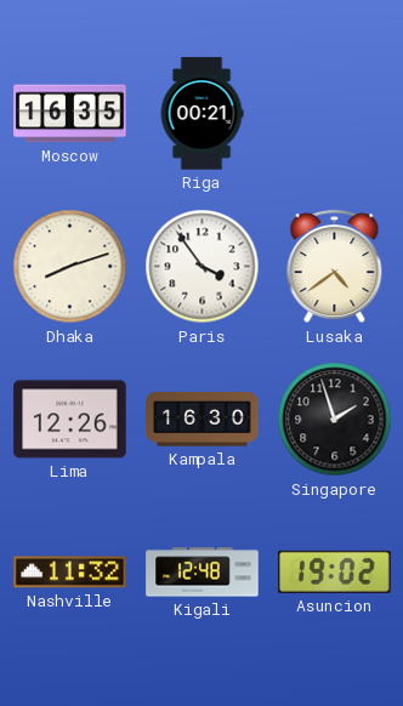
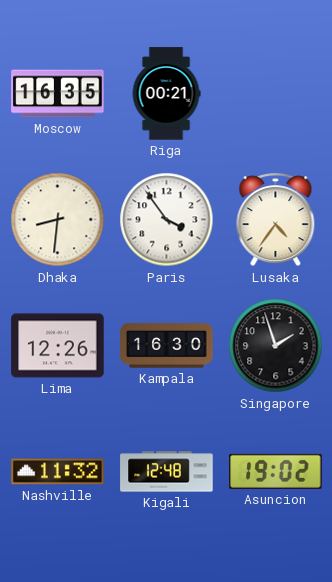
Dhaka: 8:12 -> 8:31
Lusaka: 4:39 -> 4:36
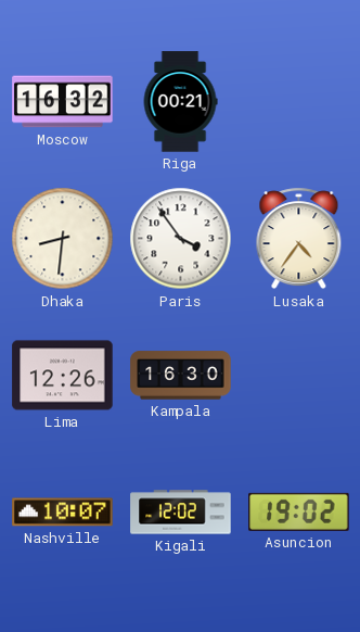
Moscow: 16:35 -> 16:32
Singapore: 1:57 -> none
Nashville: 11:32 -> 10:07
Kigali: 12:48 -> 12:02
